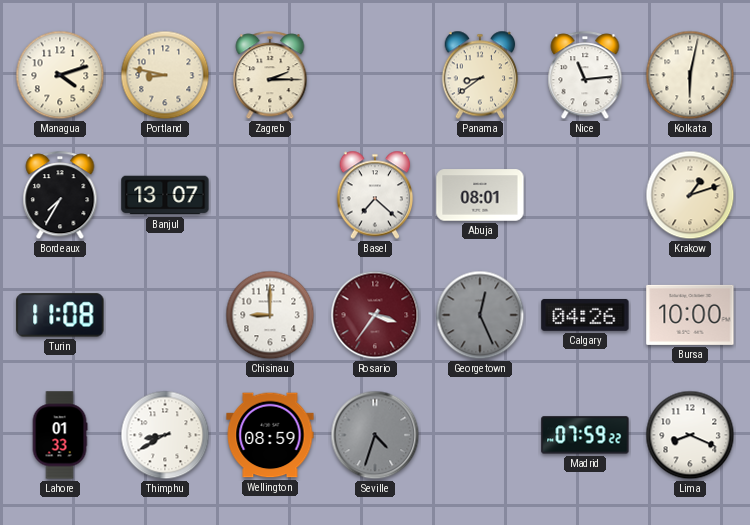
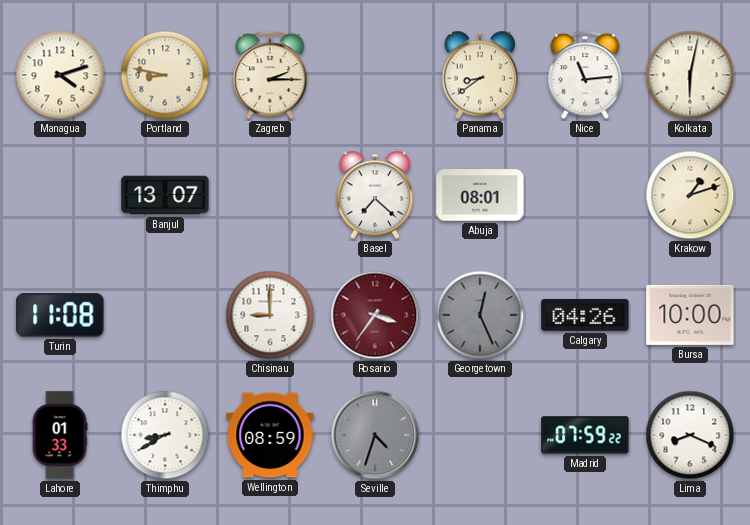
Bordeaux: 7:35 -> none
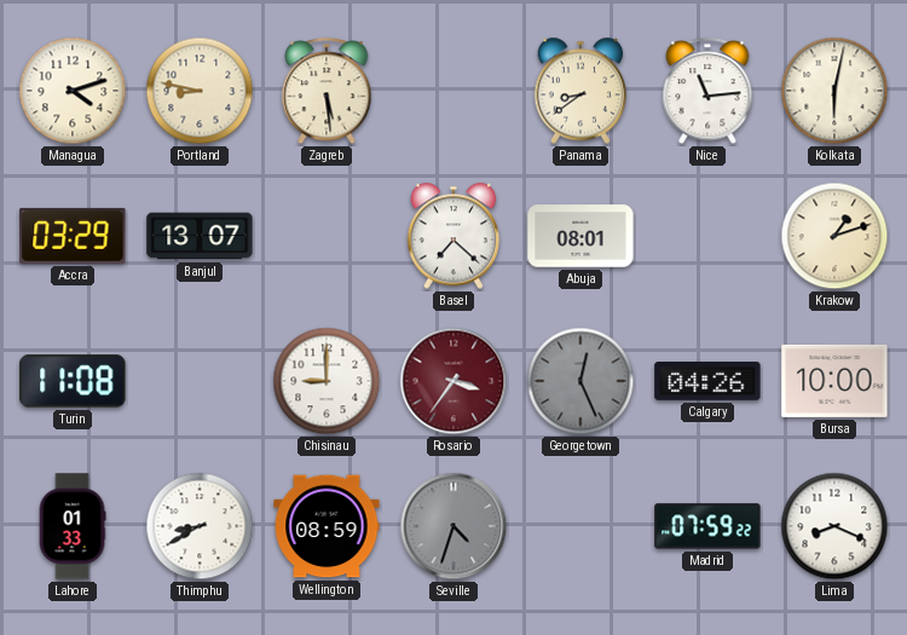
Zagreb: 2:15 -> 5:29
Accra: none -> 03:29
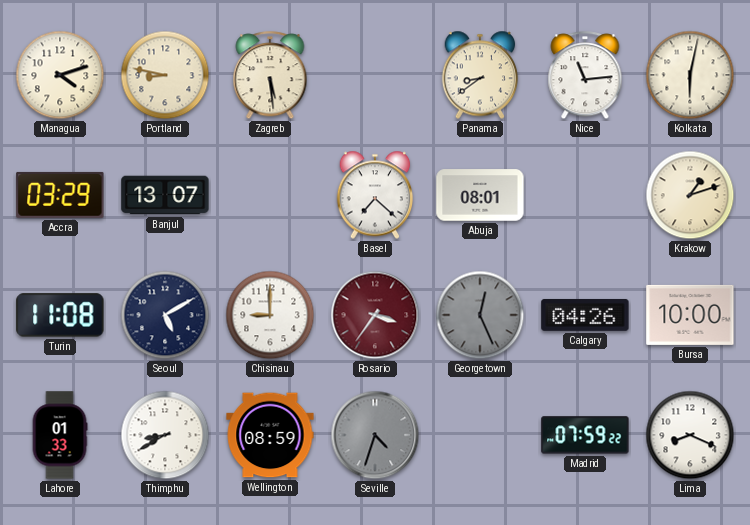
Seoul: none -> 5:10
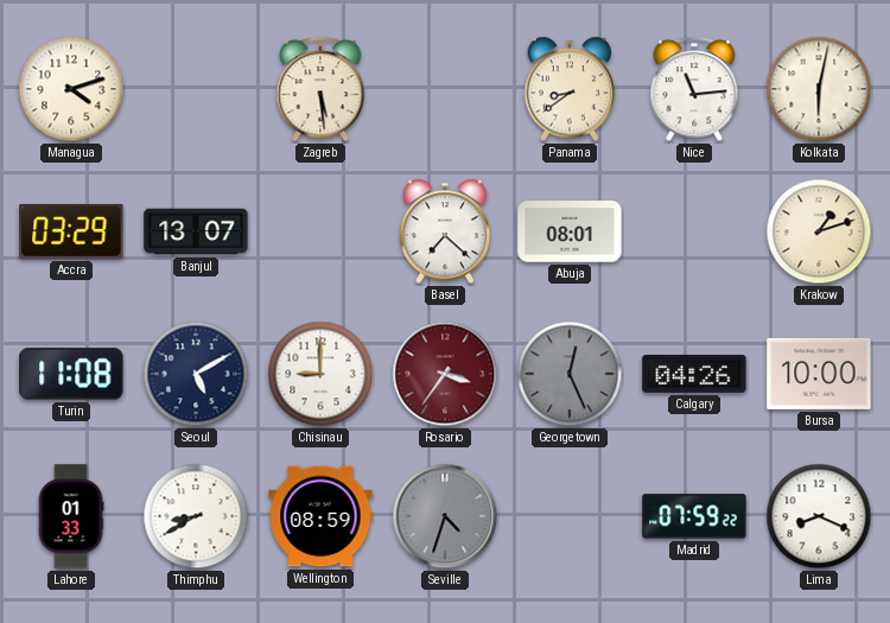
Portland: 8:47 -> none
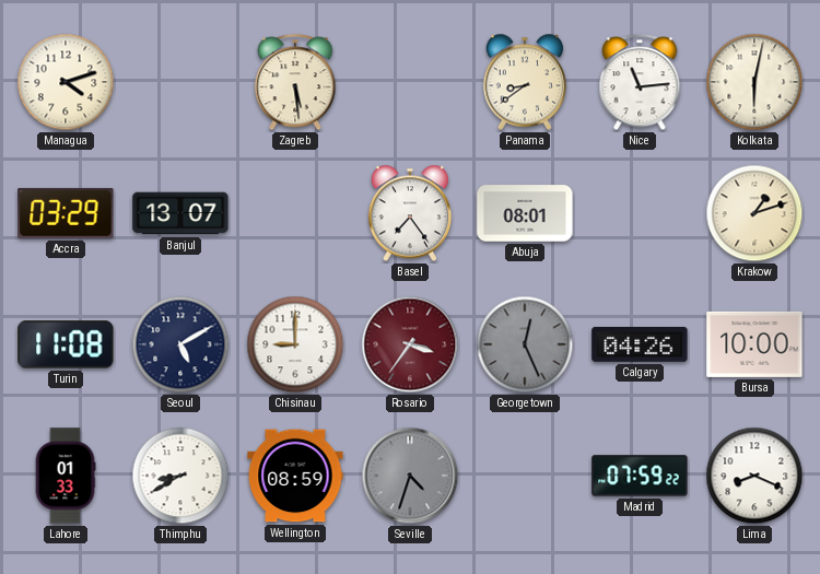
Basel: 7:22 -> 7:24
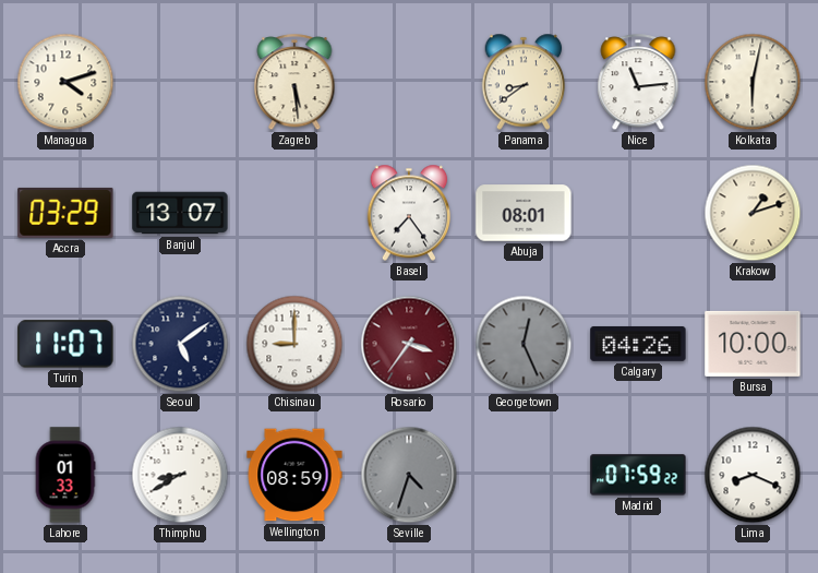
Turin: 11:08 -> 11:07
Seoul: 5:10 -> 5:09
